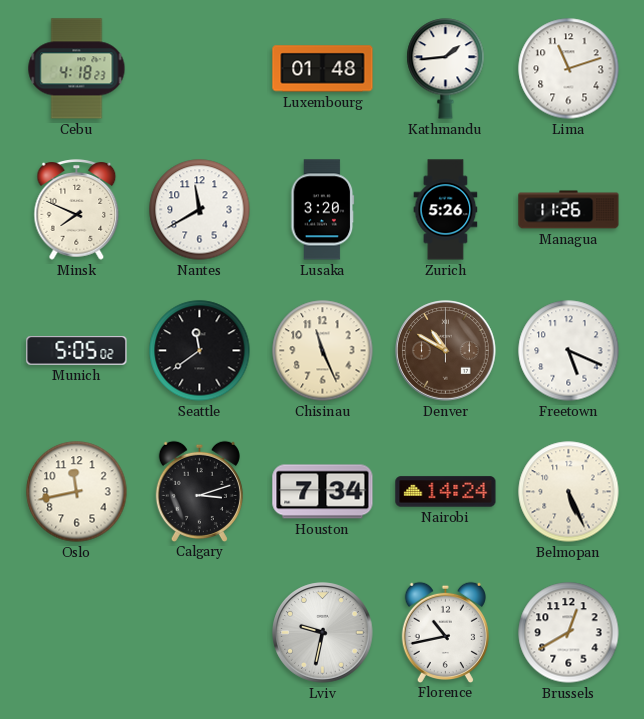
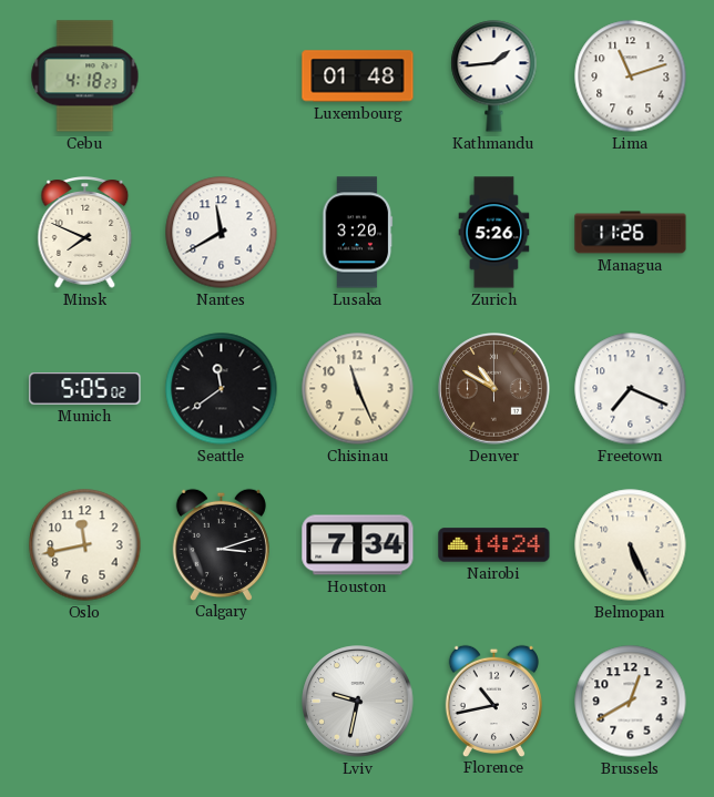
Freetown: 5:19 -> 7:19
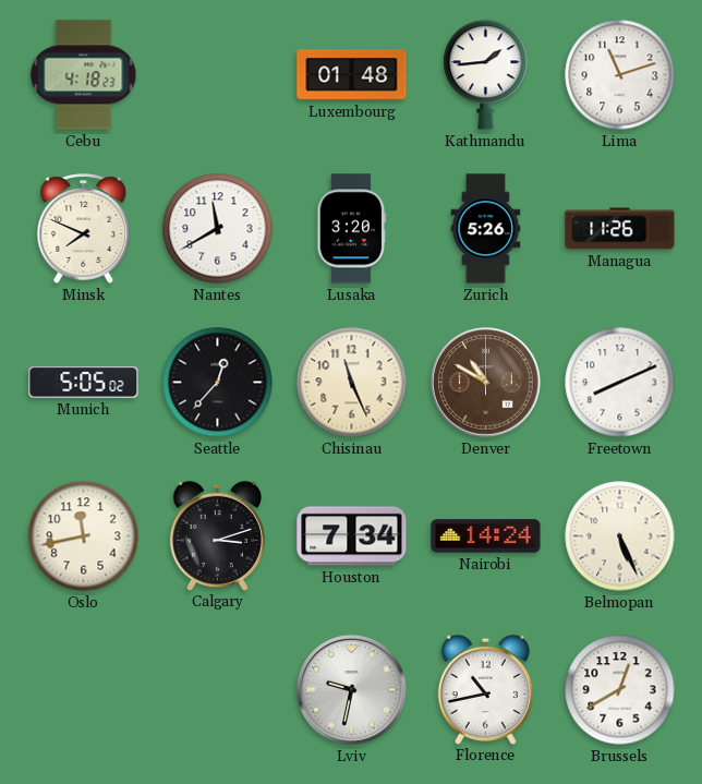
Seattle: 11:39 -> 12:37
Freetown: 7:19 -> 8:11
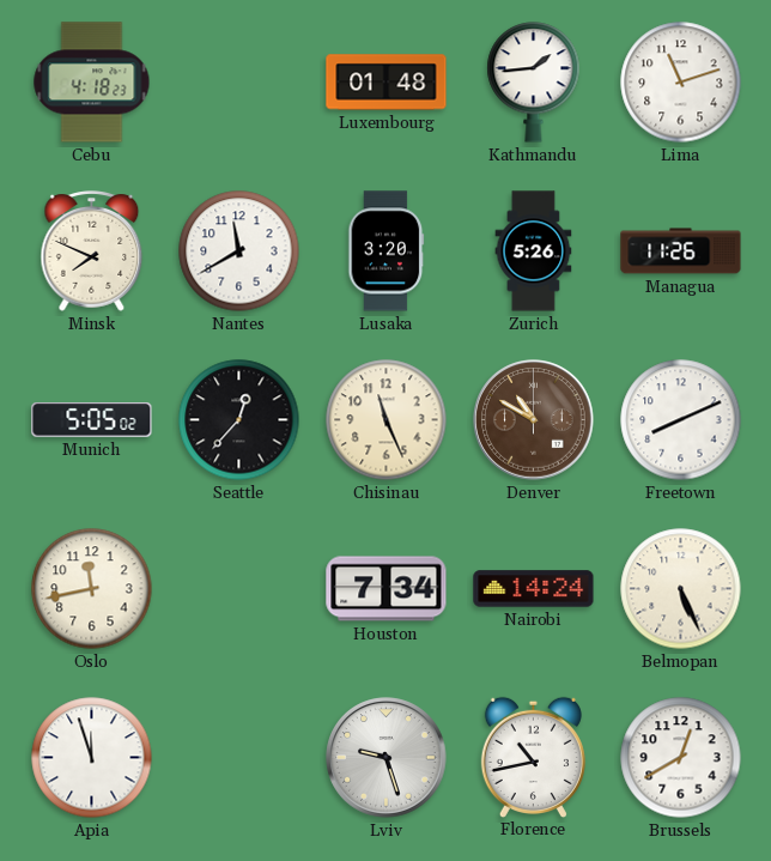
Calgary: 3:12 -> none
Apia: none -> 11:57
Lviv: 9:32 -> 9:27
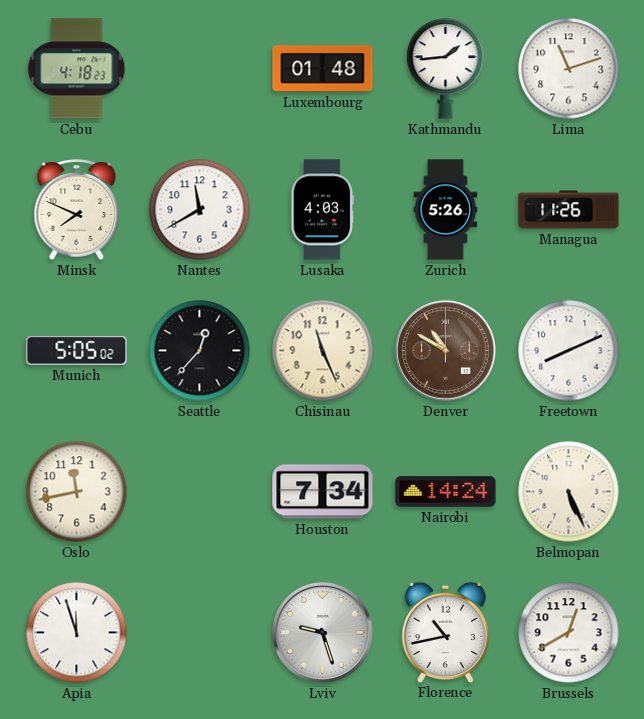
Lusaka: 3:20 -> 4:03
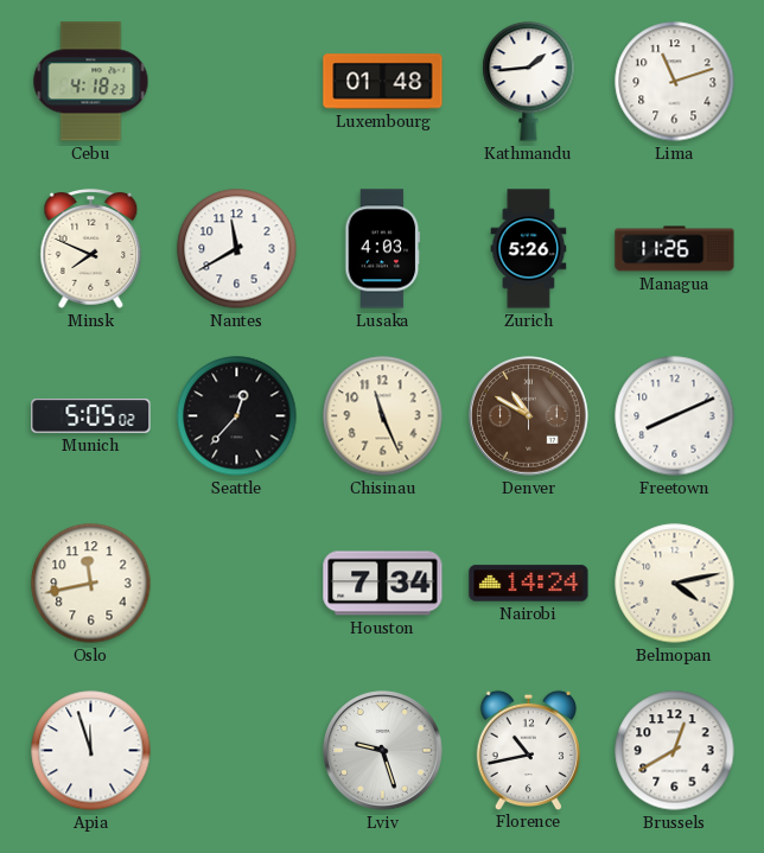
Belmopan: 5:26 -> 4:13
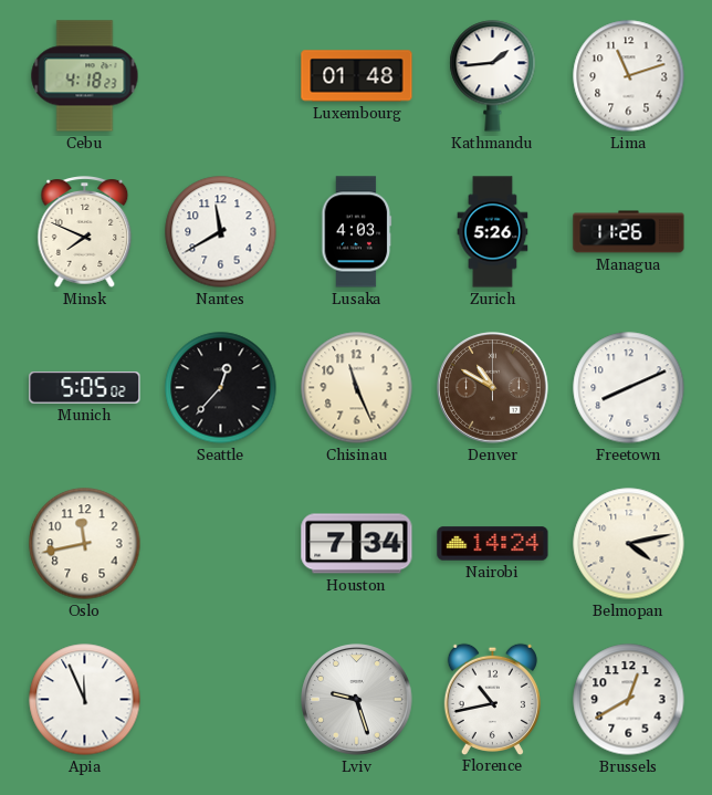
Apia: 11:57 -> 11:56
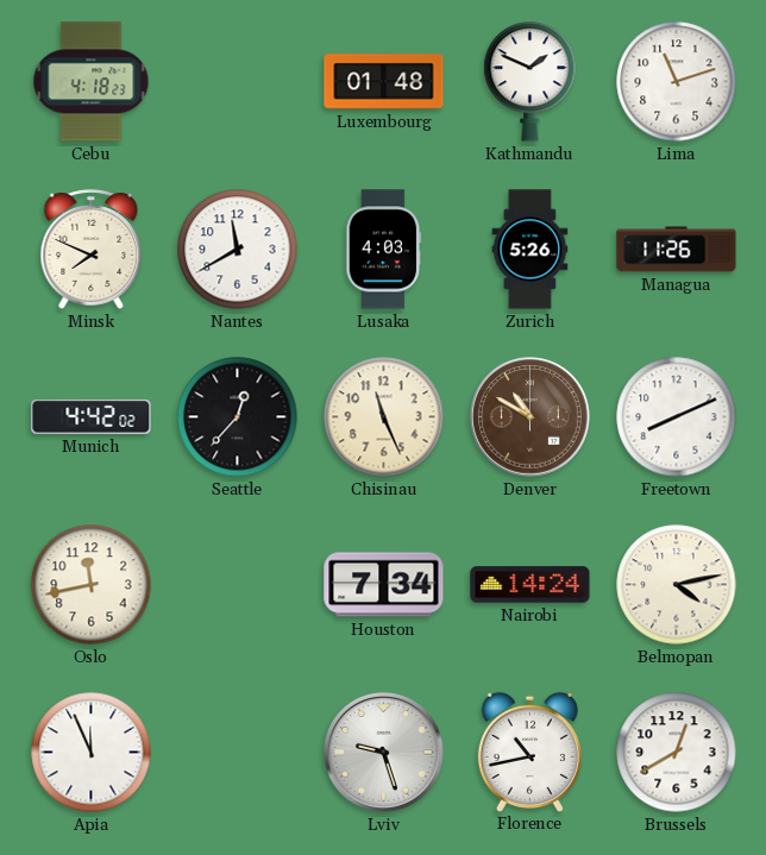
Kathmandu: 1:44 -> 1:49
Munich: 5:05 -> 4:42
